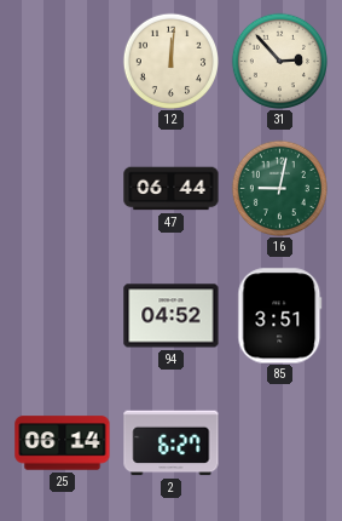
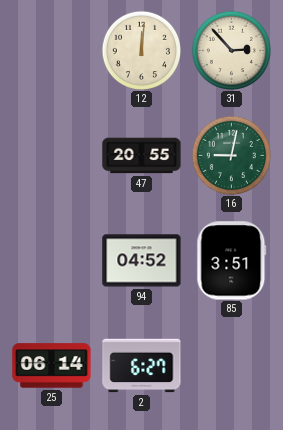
47: 06:44 -> 20:55
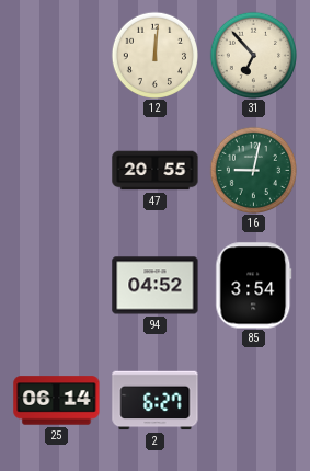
31: 2:53 -> 6:53
85: 3:51 -> 3:54
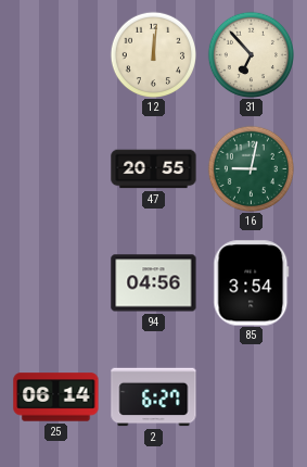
94: 04:52 -> 04:56
